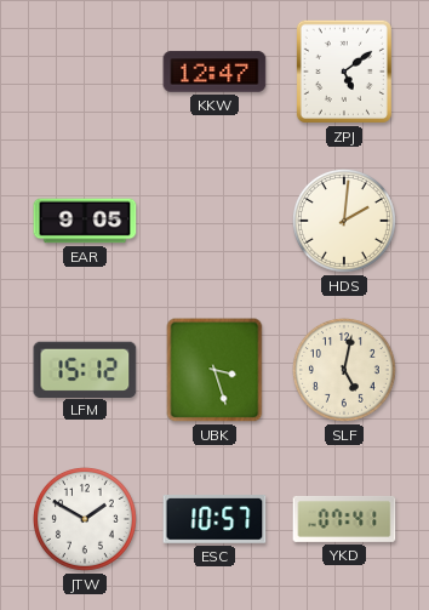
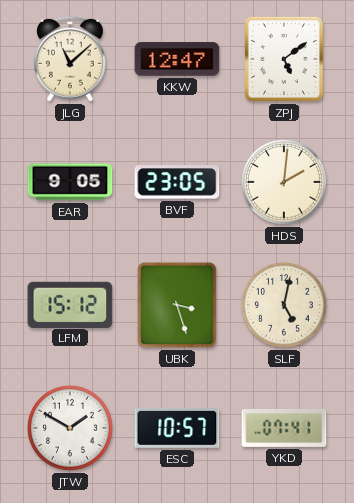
JLG: none -> 11:08
BVF: none -> 23:05
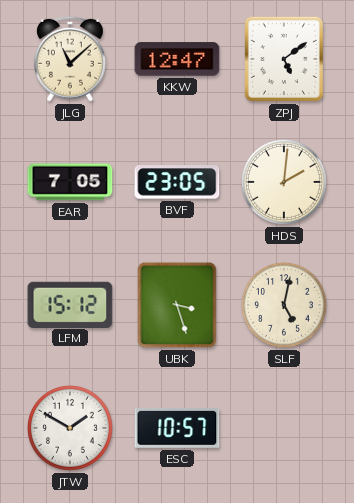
EAR: 9:05 -> 7:05
YKD: 07:41 -> none
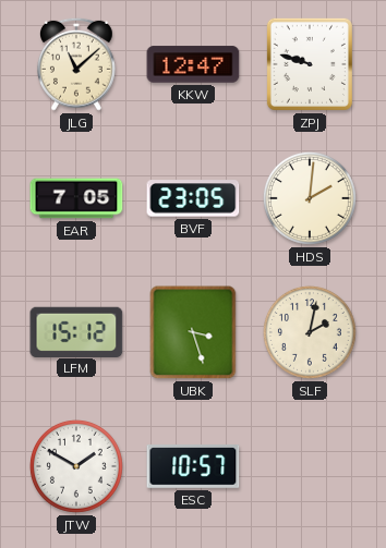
ZPJ: 5:09 -> 9:48
SLF: 5:02 -> 2:02
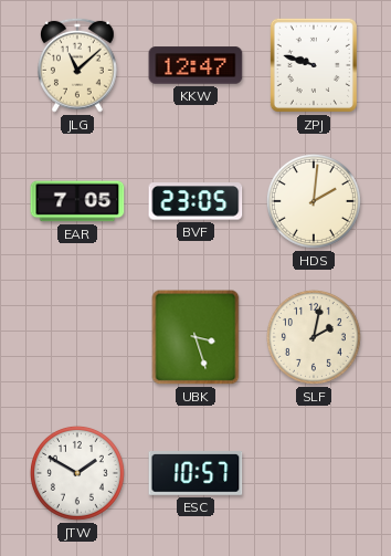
LFM: 15:12 -> none
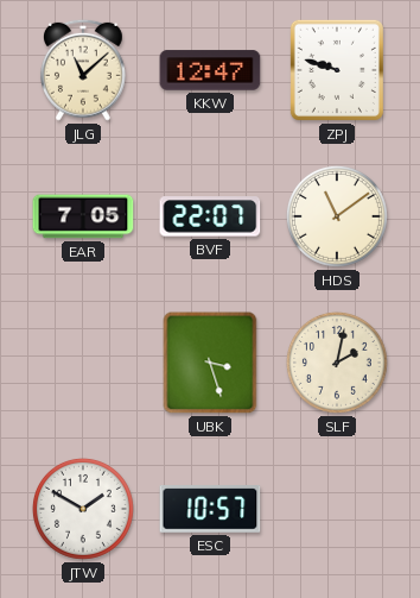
BVF: 23:05 -> 22:07
HDS: 2:01 -> 11:09
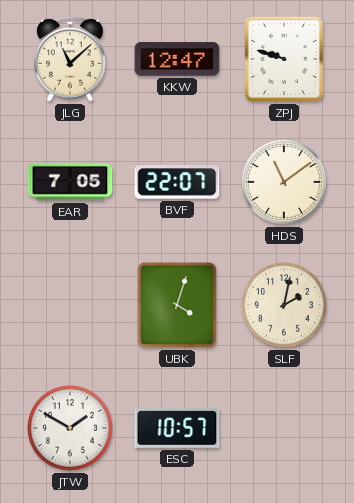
UBK: 3:27 -> 4:03
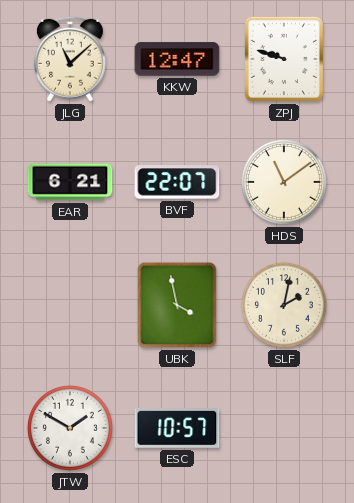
EAR: 7:05 -> 6:21
UBK: 4:03 -> 3:58
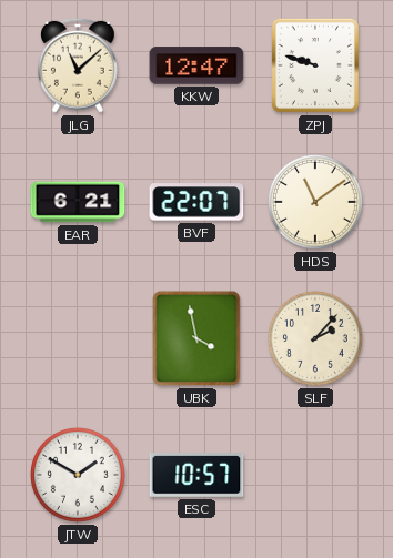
SLF: 2:02 -> 2:07
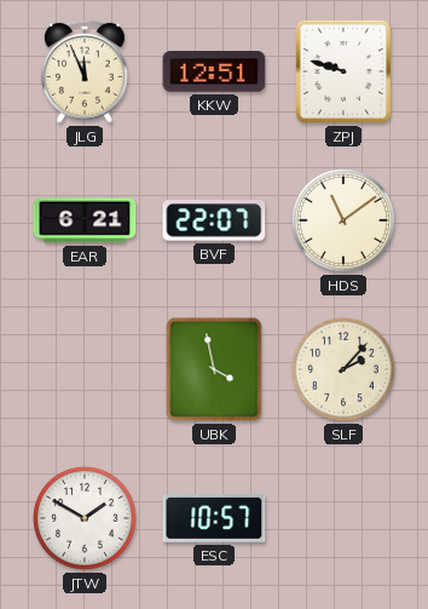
JLG: 11:08 -> 11:56
KKW: 12:47 -> 12:51
